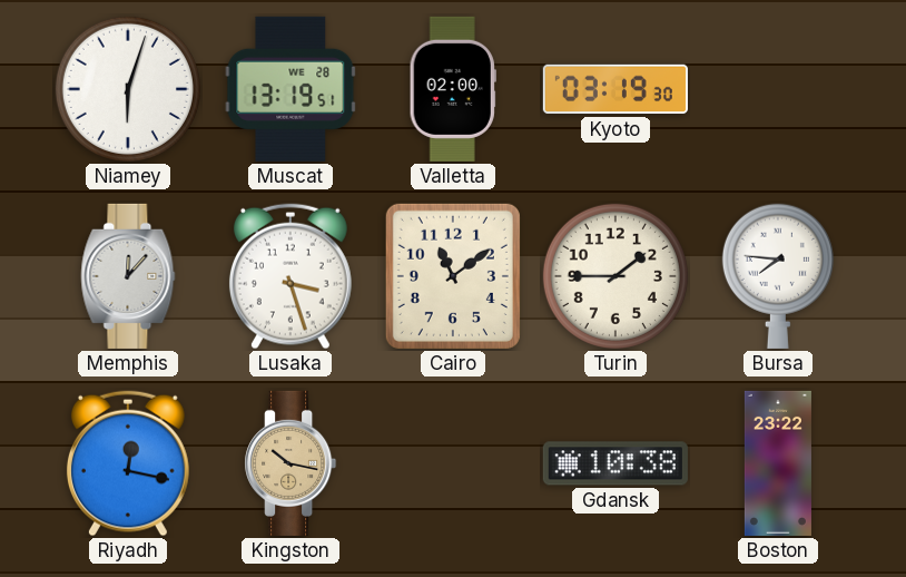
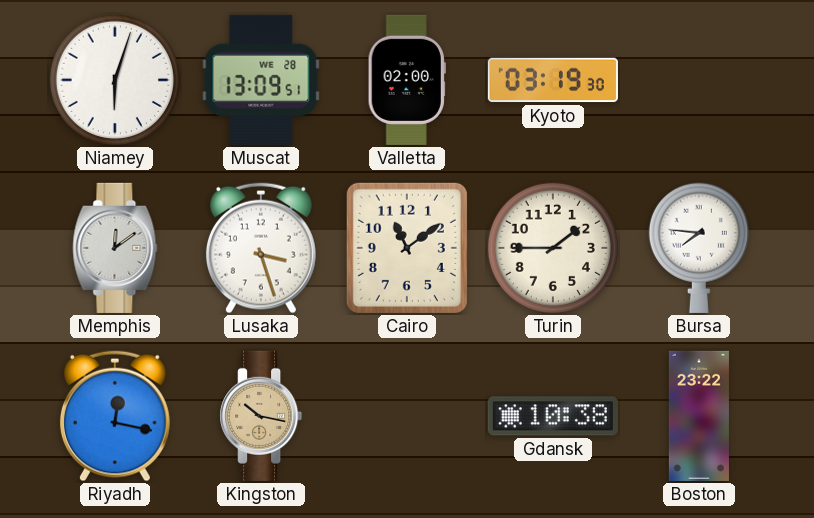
Muscat: 13:19 -> 13:09
Memphis: 12:07 -> 12:09
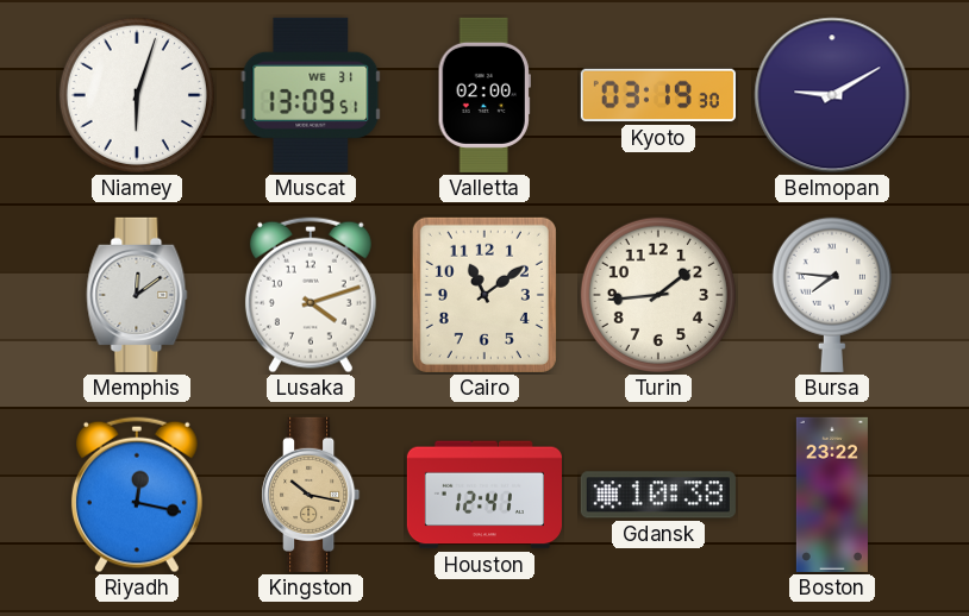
Muscat date: WE 28 -> WE 31
Belmopan: none -> 9:10
Lusaka: 3:27 -> 4:12
Turin: 1:45 -> 1:44
Houston: none -> 12:41
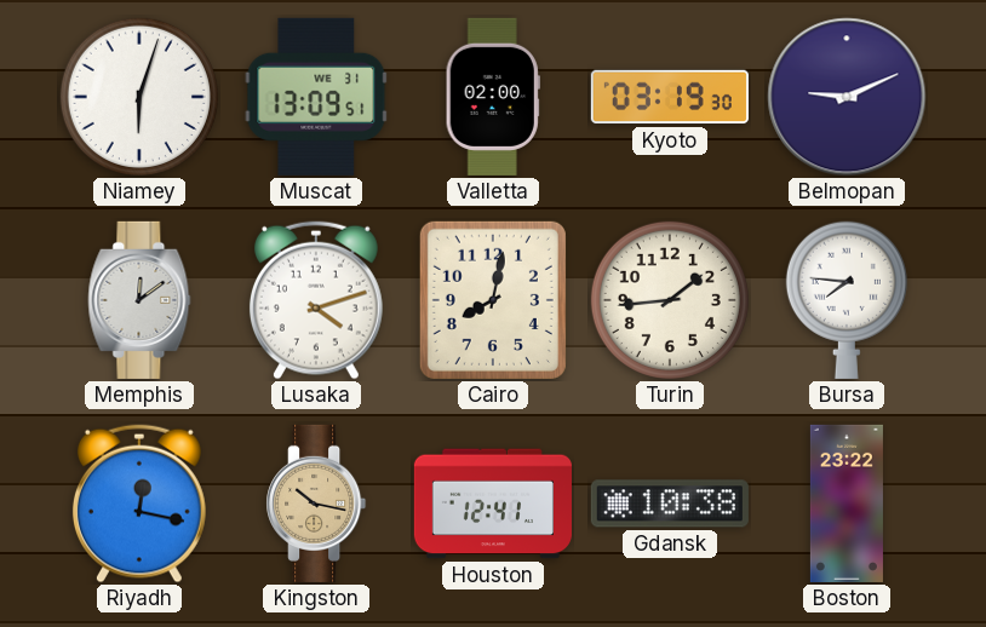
Belmopan: 9:10 -> 9:11
Cairo: 11:09 -> 8:02
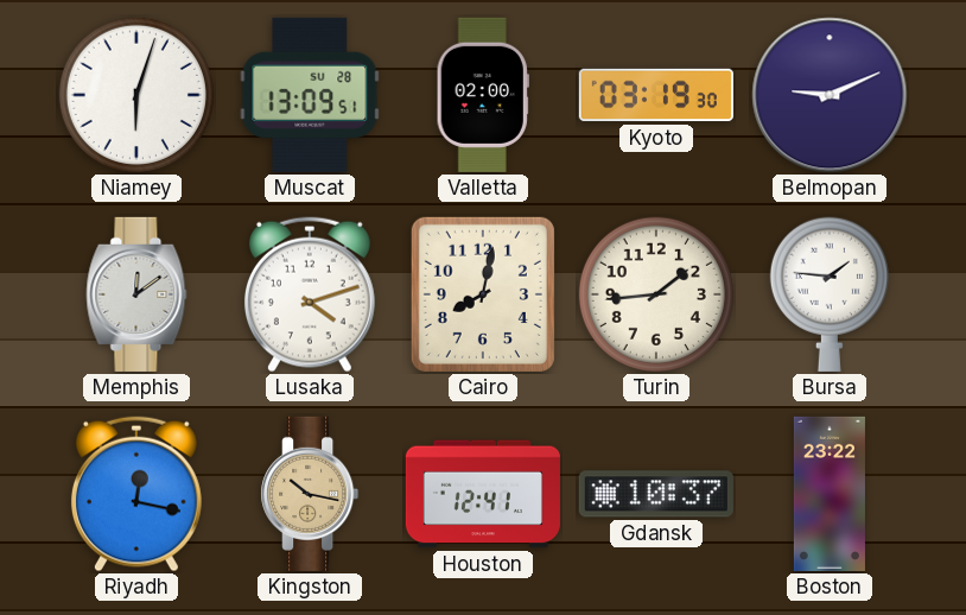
Muscat date: WE 31 -> SU 28
Bursa: 7:46 -> 1:46
Gdansk: 10:38 -> 10:37
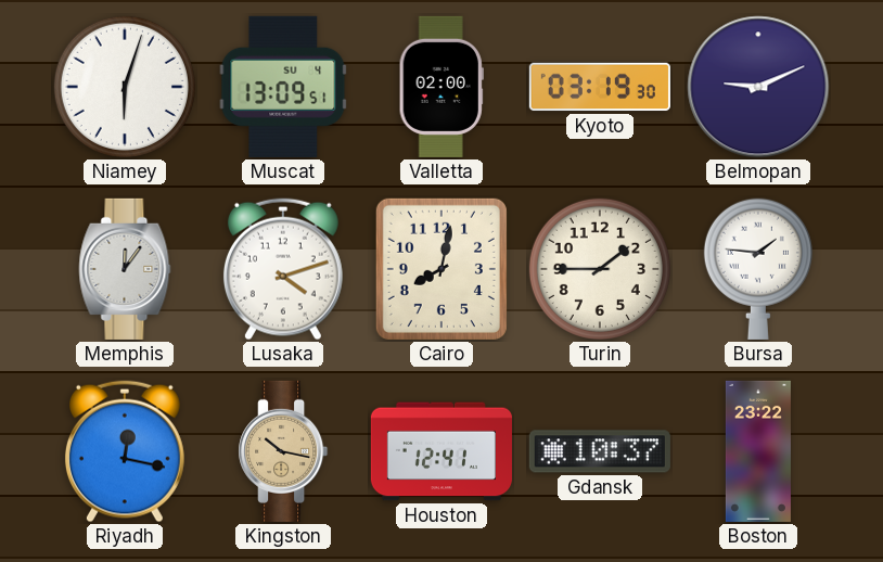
Muscat date: SU 28 -> SU 4
Memphis: 12:09 -> 12:06
Turin: 1:44 -> 1:45
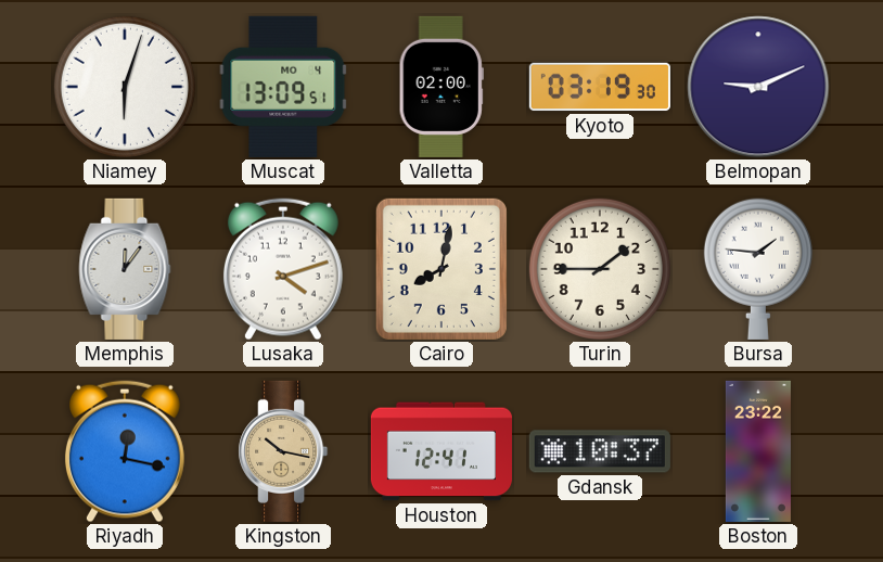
Muscat date: SU 4 -> MO 4
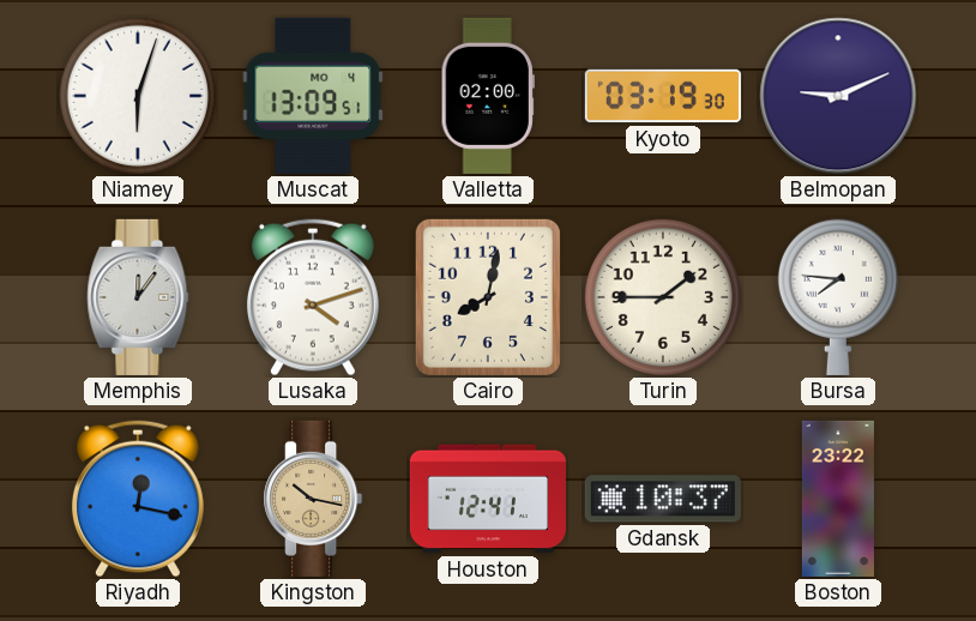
Bursa: 1:46 -> 7:46
